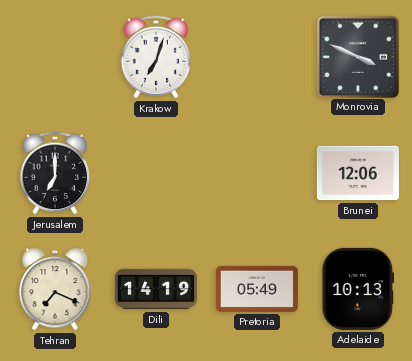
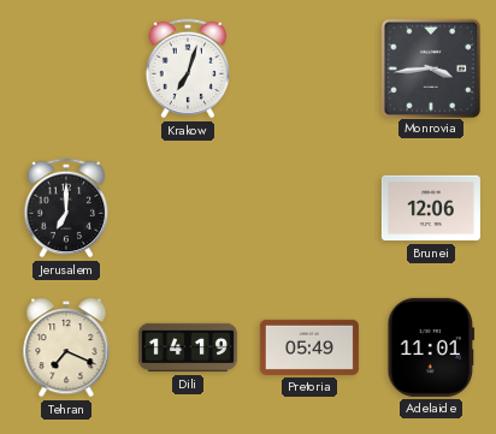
Monrovia: 3:49 -> 3:44
Adelaide: 10:13 -> 11:01
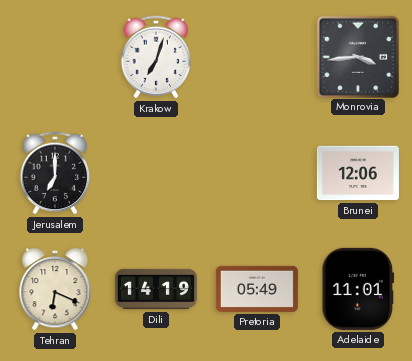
Tehran: 7:19 -> 6:19
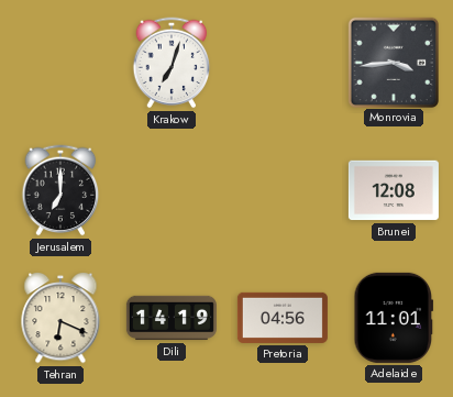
Brunei: 12:06 -> 12:08
Pretoria: 05:49 -> 04:56
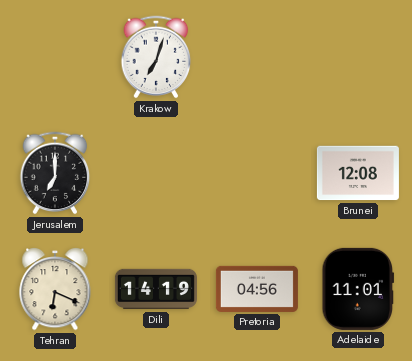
Monrovia: 3:44 -> none
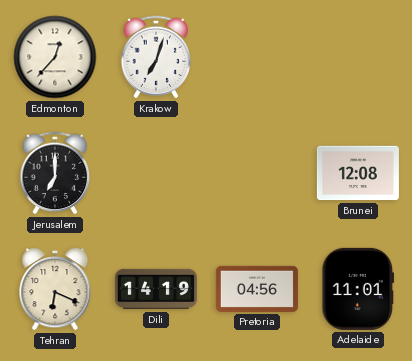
Edmonton: none -> 12:37
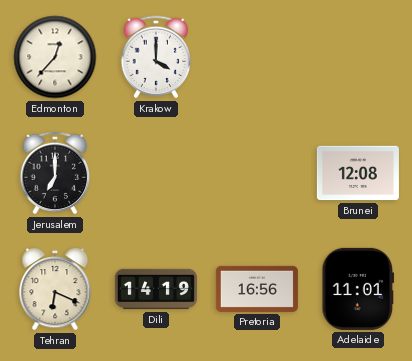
Krakow: 7:03 -> 4:00
Pretoria: 04:56 -> 16:56
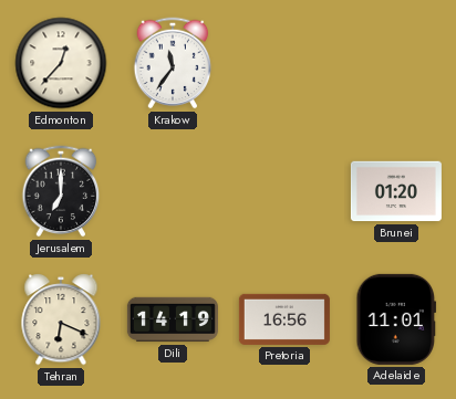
Krakow: 4:00 -> 11:36
Brunei: 12:08 -> 01:20
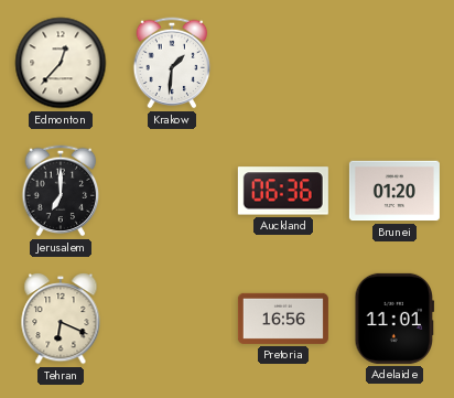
Krakow: 11:36 -> 1:31
Auckland: none -> 06:36
Dili: 14:19 -> none
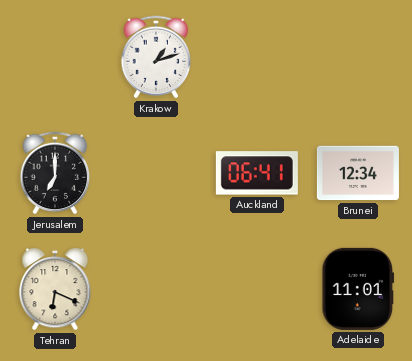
Edmonton: 12:37 -> none
Krakow: 1:31 -> 1:12
Auckland: 06:36 -> 06:41
Brunei: 01:20 -> 12:34
Pretoria: 16:56 -> none
